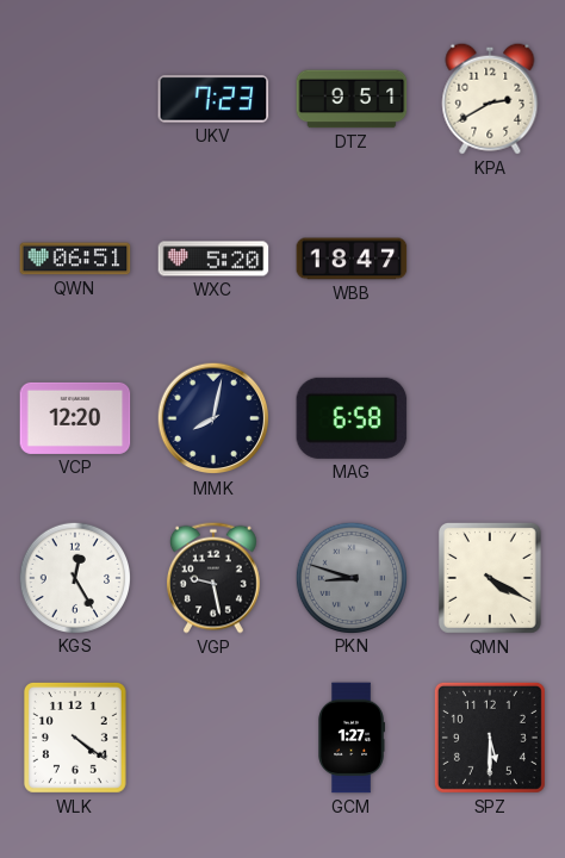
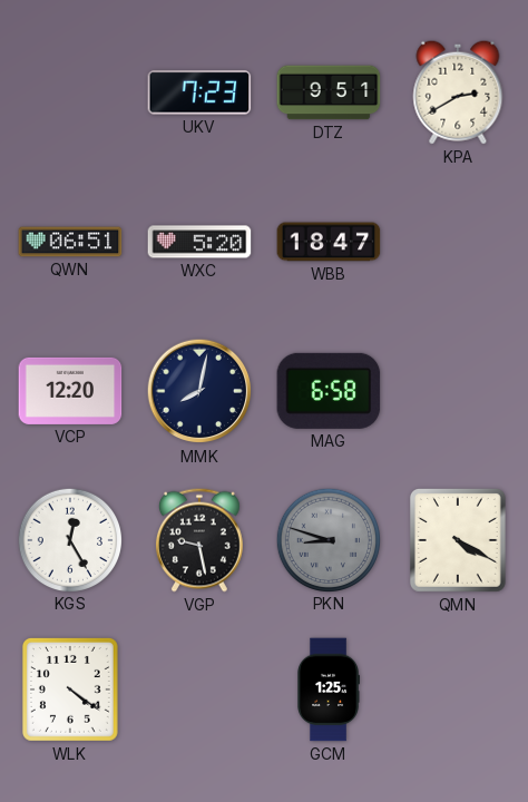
GCM: 1:27 -> 1:25
SPZ: 5:30 -> none
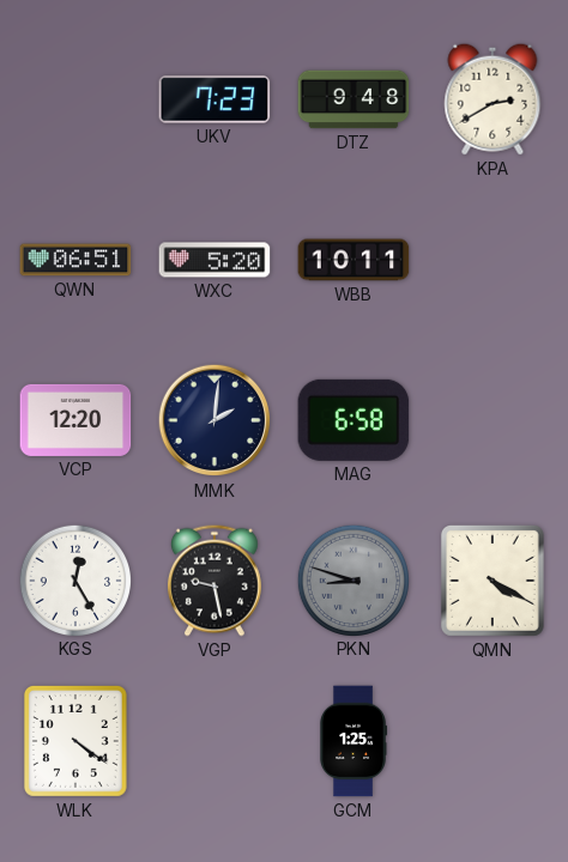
DTZ: 9:51 -> 9:48
WBB: 18:47 -> 10:11
MMK: 8:02 -> 2:01
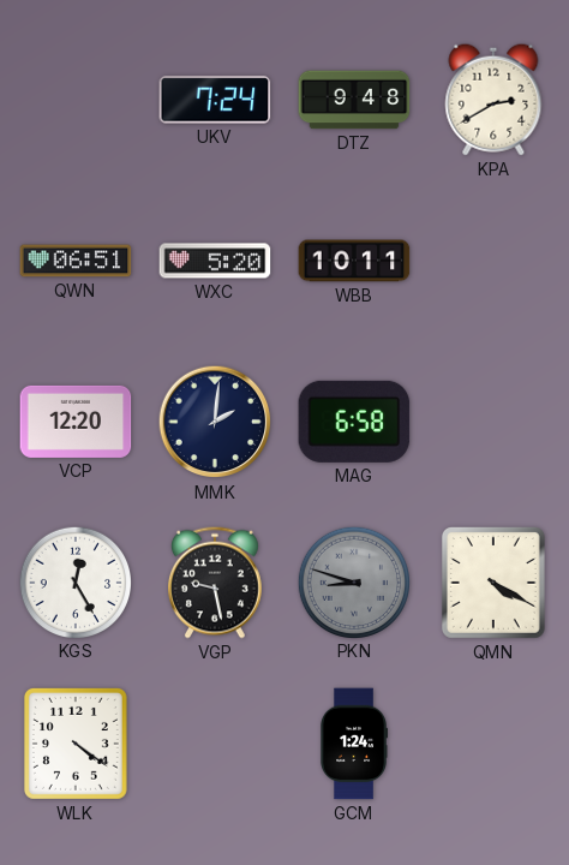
UKV: 7:23 -> 7:24
GCM: 1:25 -> 1:24
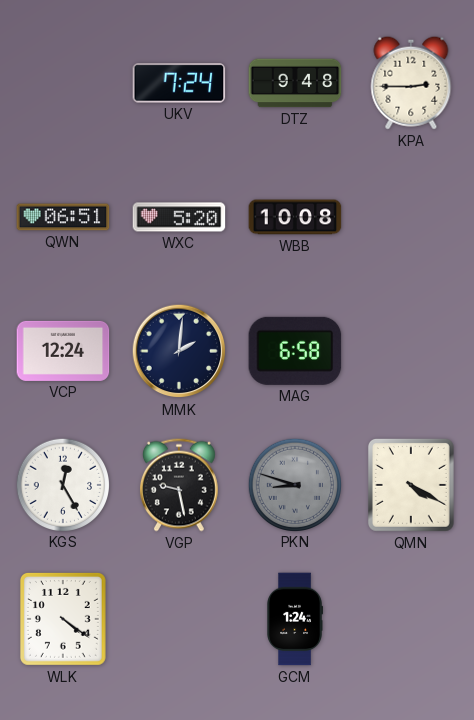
KPA: 2:40 -> 2:45
WBB: 10:11 -> 10:08
VCP: 12:20 -> 12:24
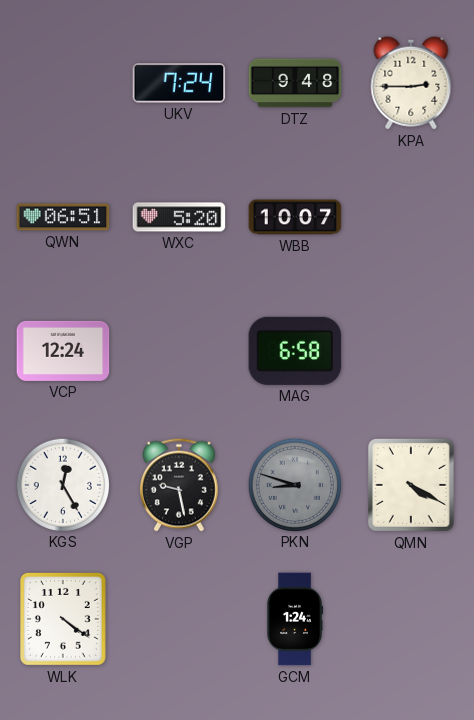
WBB: 10:08 -> 10:07
MMK: 2:01 -> none
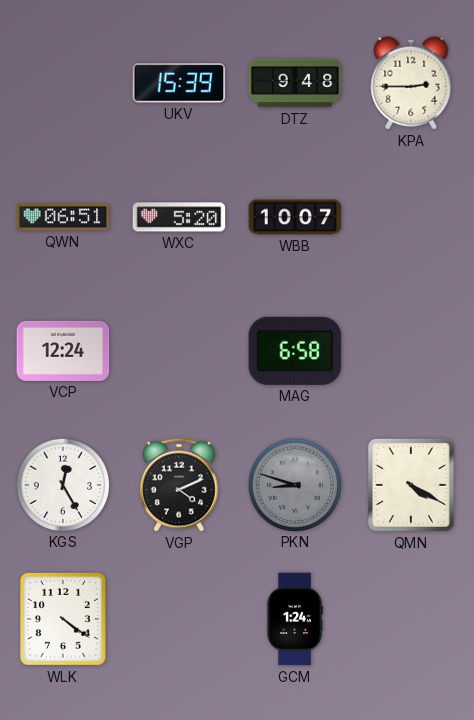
UKV: 7:24 -> 15:39
VGP: 9:28 -> 4:11
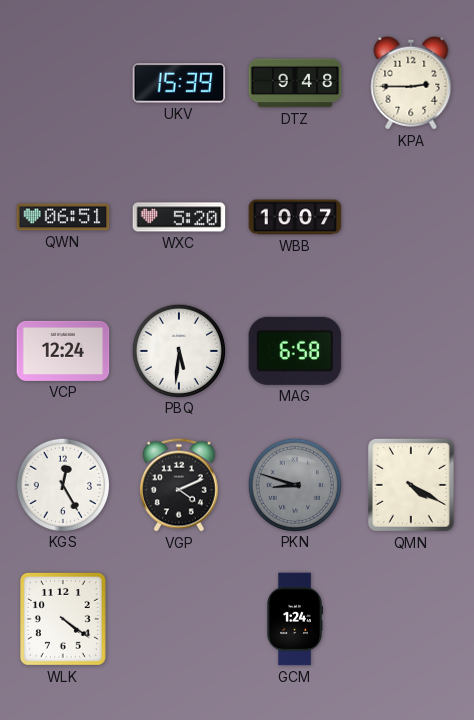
PBQ: none -> 5:31
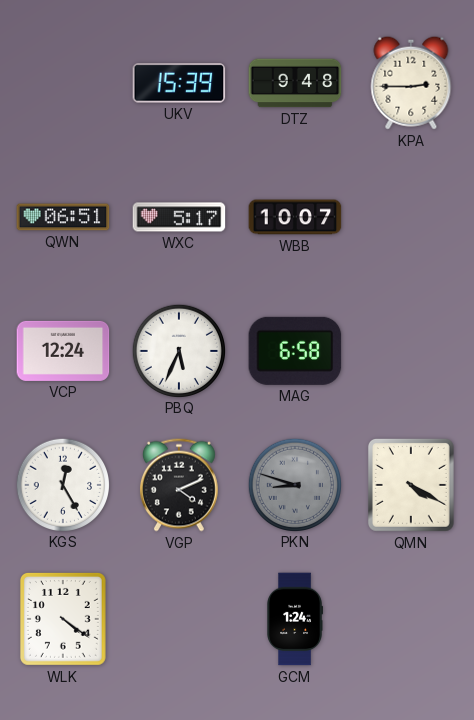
WXC: 5:20 -> 5:17
PBQ: 5:31 -> 5:34
